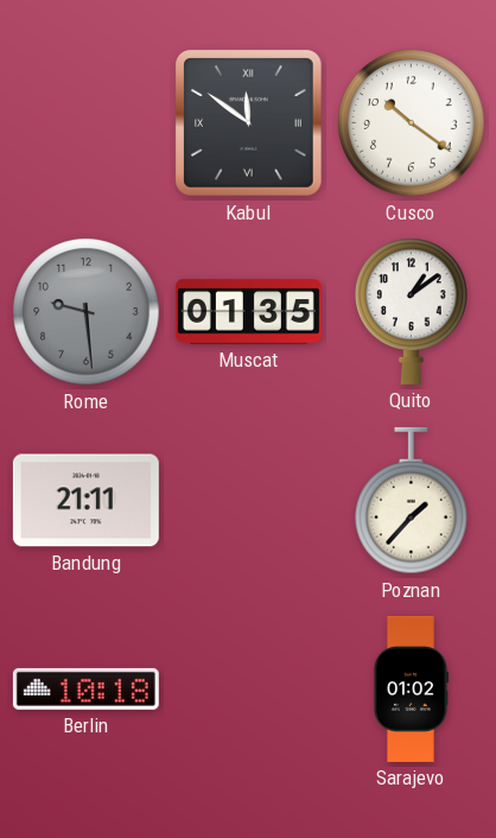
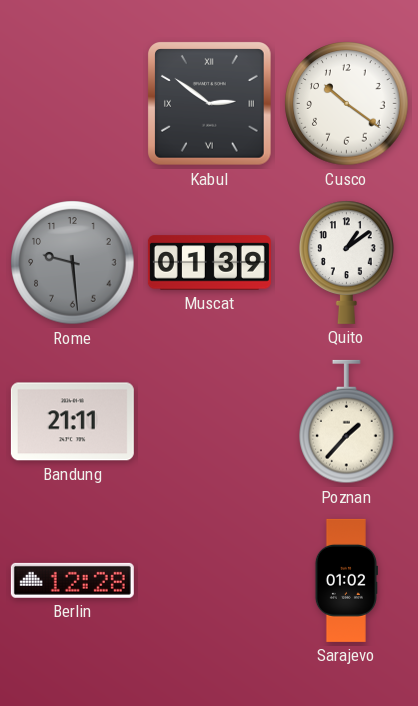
Kabul: 11:51 -> 2:51
Muscat: 01:35 -> 01:39
Berlin: 10:18 -> 12:28
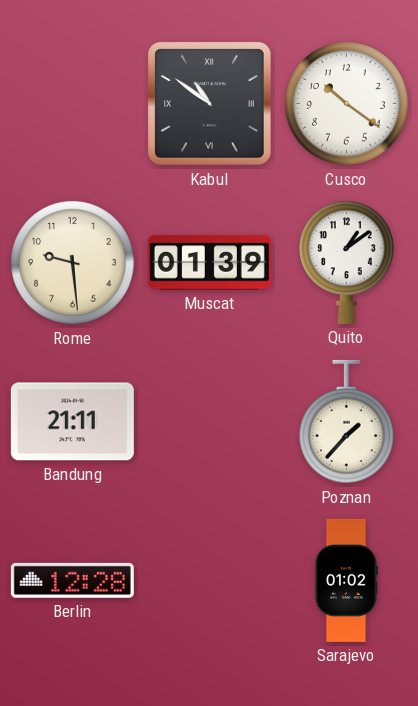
Kabul: 2:51 -> 10:51
Rome dial: grey -> cream
